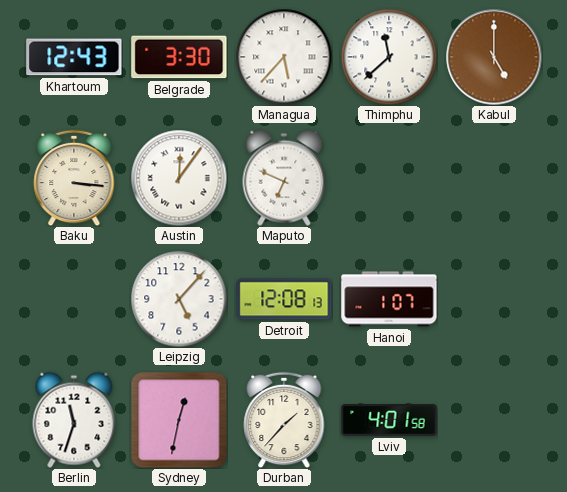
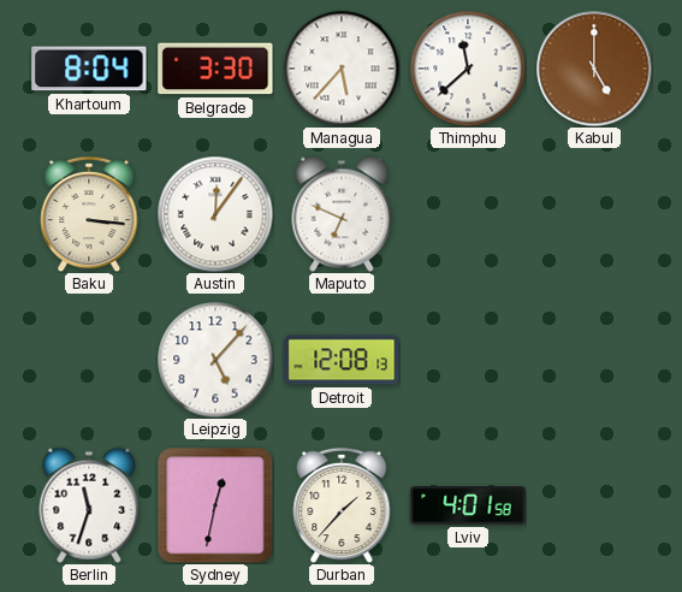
Khartoum: 12:43 -> 8:04
Hanoi: 1:07 -> none
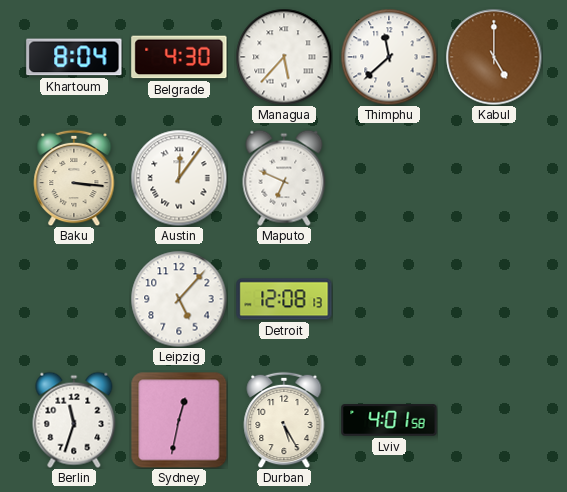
Belgrade: 3:30 -> 4:30
Durban: 1:37 -> 5:25
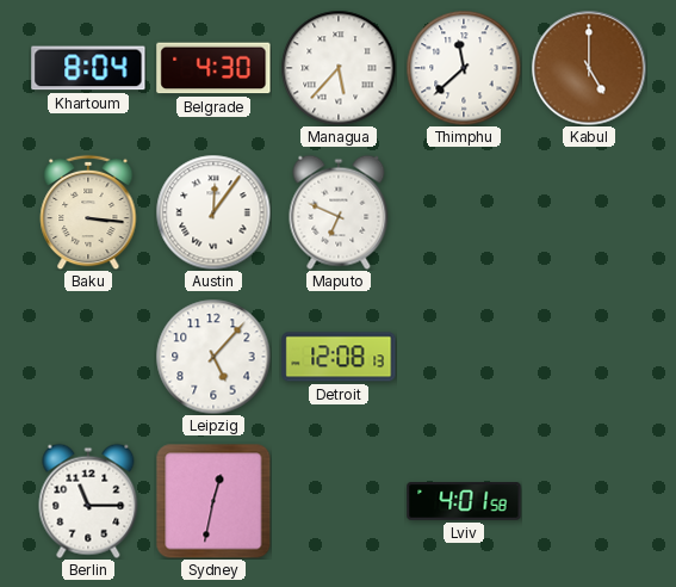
Berlin: 11:33 -> 11:15
Durban: 5:25 -> none
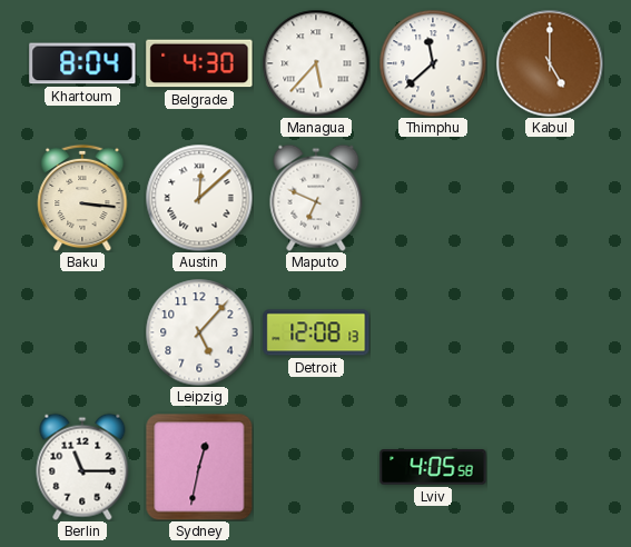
Austin: 12:06 -> 12:08
Lviv: 4:01 -> 4:05
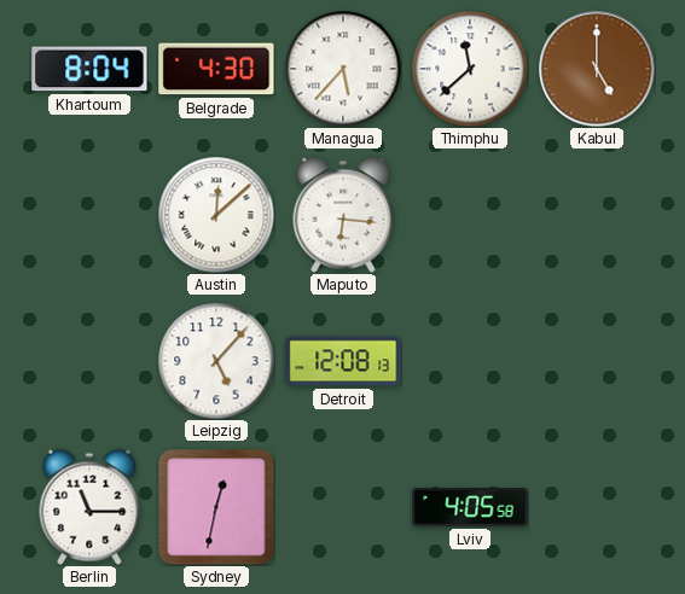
Baku: 3:16 -> none
Maputo: 6:49 -> 6:16
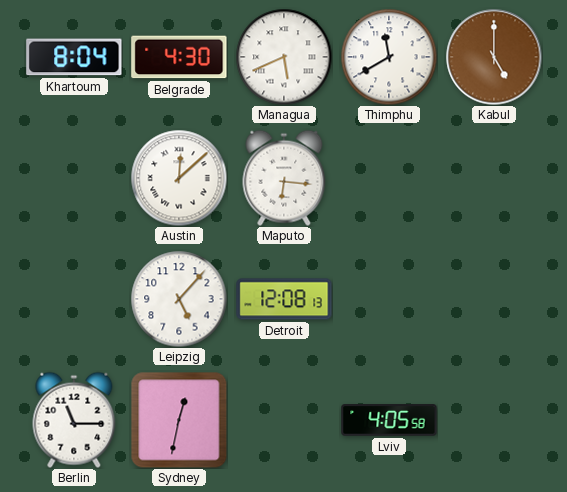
Managua: 5:37 -> 5:41
Thimphu: 11:38 -> 11:40
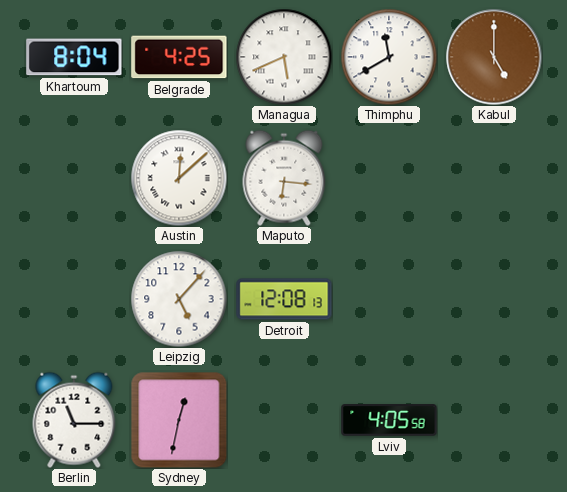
Belgrade: 4:30 -> 4:25
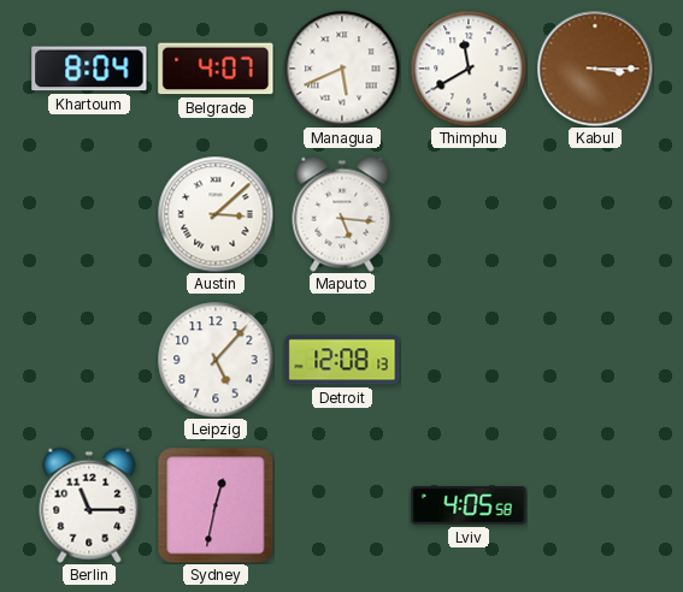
Belgrade: 4:25 -> 4:07
Kabul: 5:00 -> 3:15
Austin: 12:08 -> 3:08
Maputo: 6:16 -> 5:16
